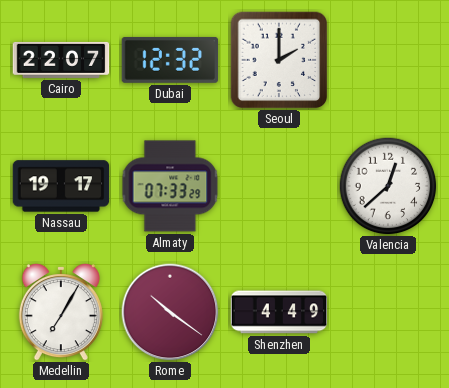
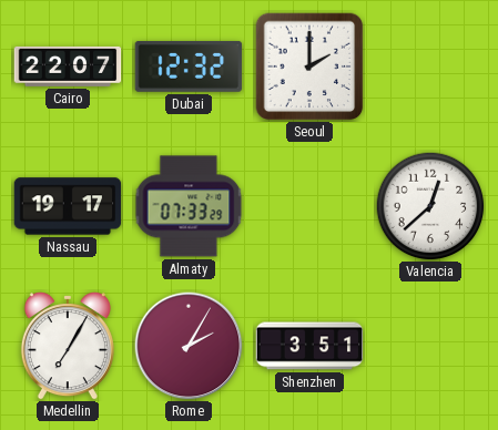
Rome: 10:21 -> 2:05
Shenzhen: 4:49 -> 3:51
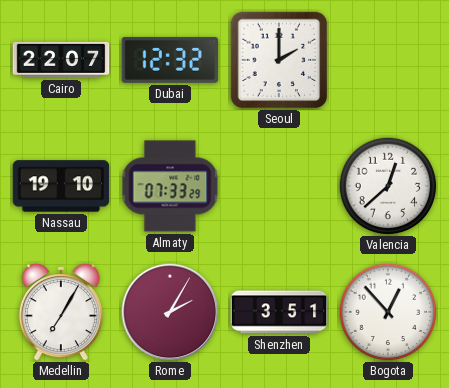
Nassau: 19:17 -> 19:10
Bogota: none -> 12:53
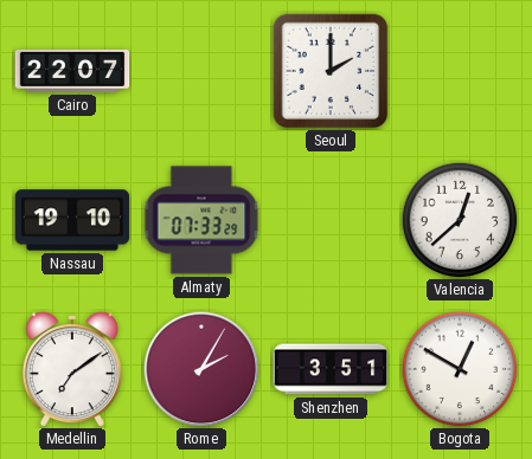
Dubai: 12:32 -> none
Medellin: 7:05 -> 7:09
Bogota: 12:53 -> 12:50
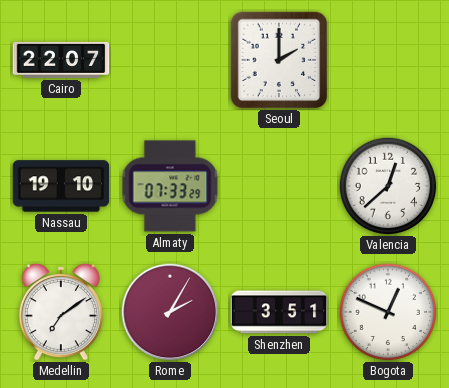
Bogota: 12:50 -> 12:49
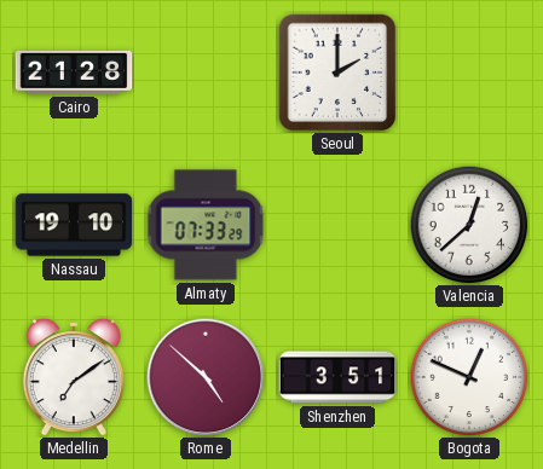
Cairo: 22:07 -> 21:28
Rome: 2:05 -> 4:52
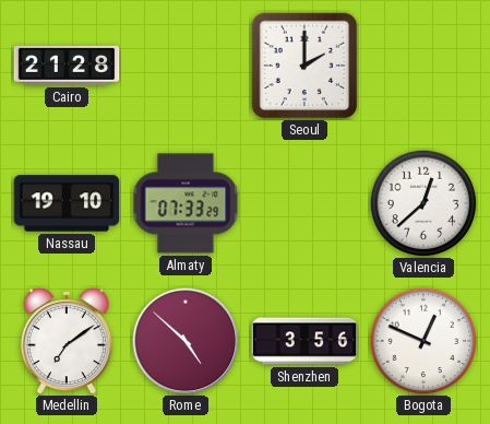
Shenzhen: 3:51 -> 3:56
